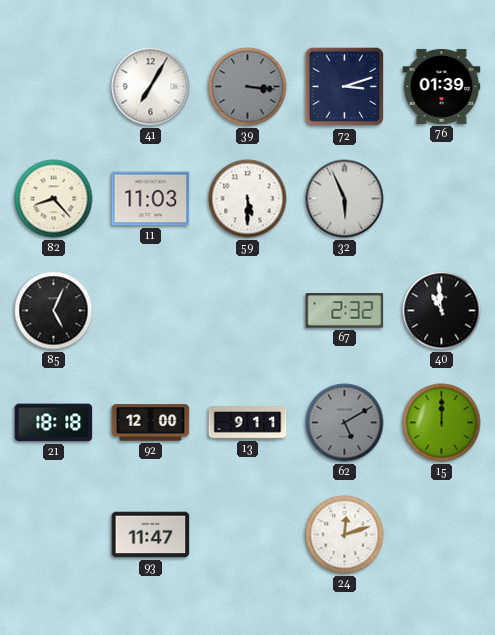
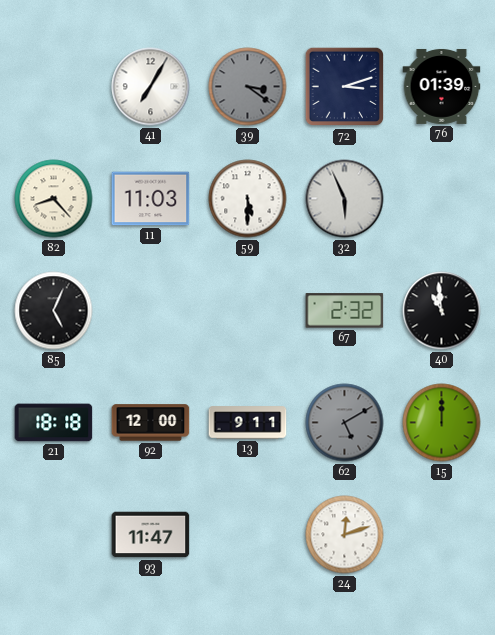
39: 3:16 -> 3:21
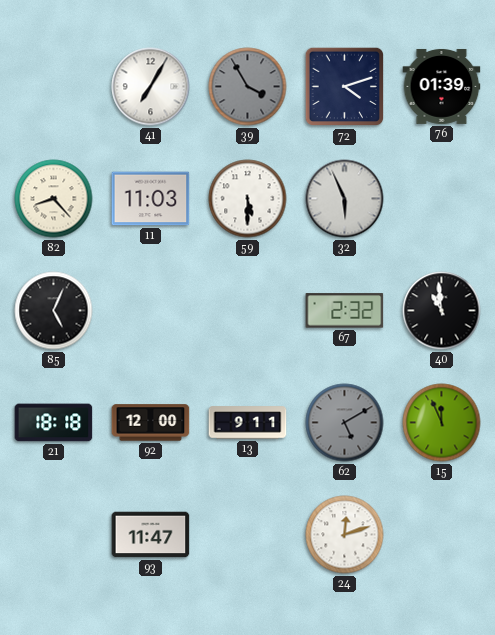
39: 3:21 -> 3:55
72: 3:12 -> 4:12
15: 12:00 -> 11:56
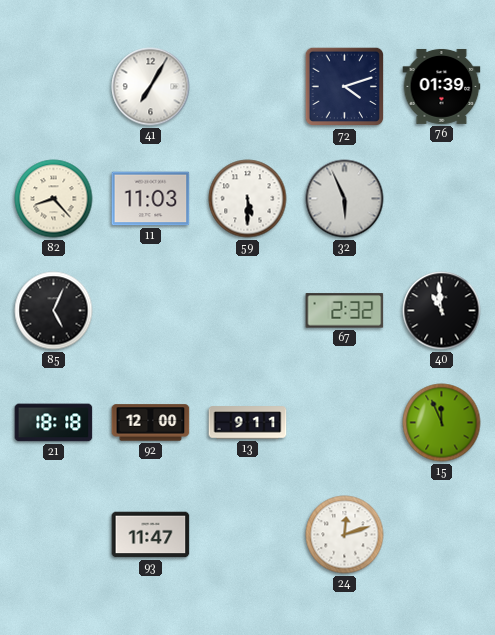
39: 3:55 -> none
62: 5:10 -> none
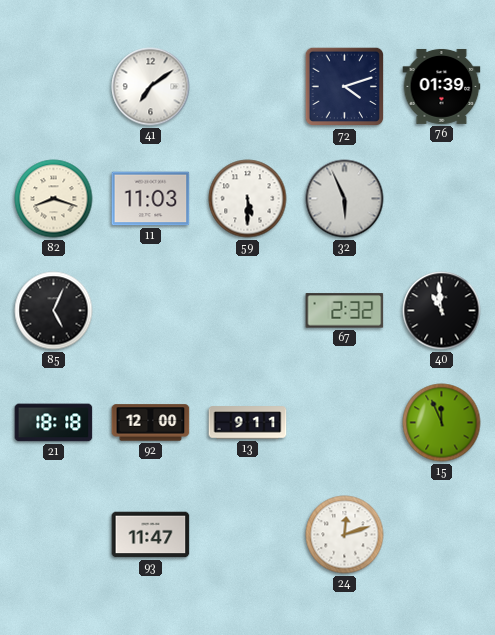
41: 7:05 -> 7:09
82: 8:23 -> 8:18
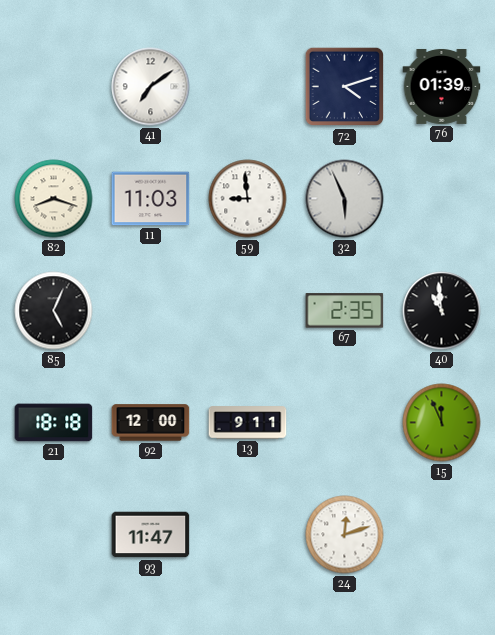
59: 5:30 -> 8:59
67: 2:32 -> 2:35
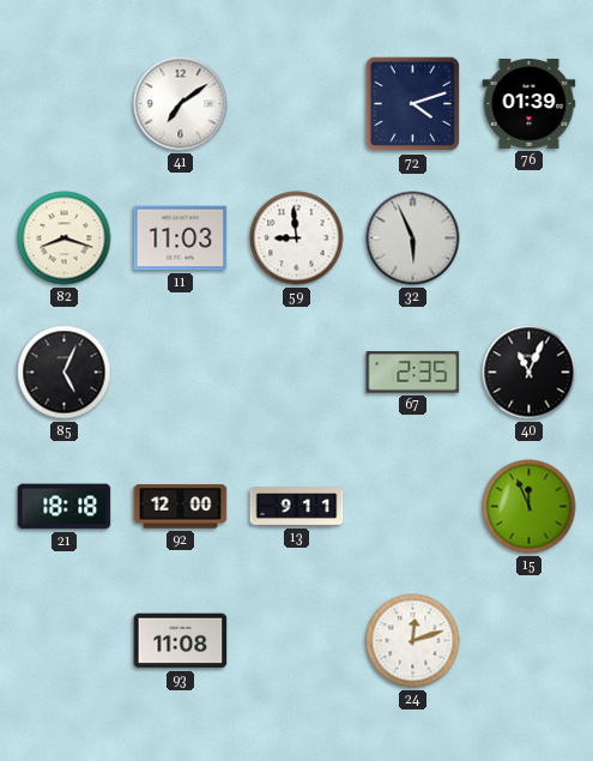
40: 10:59 -> 11:04
93: 11:47 -> 11:08
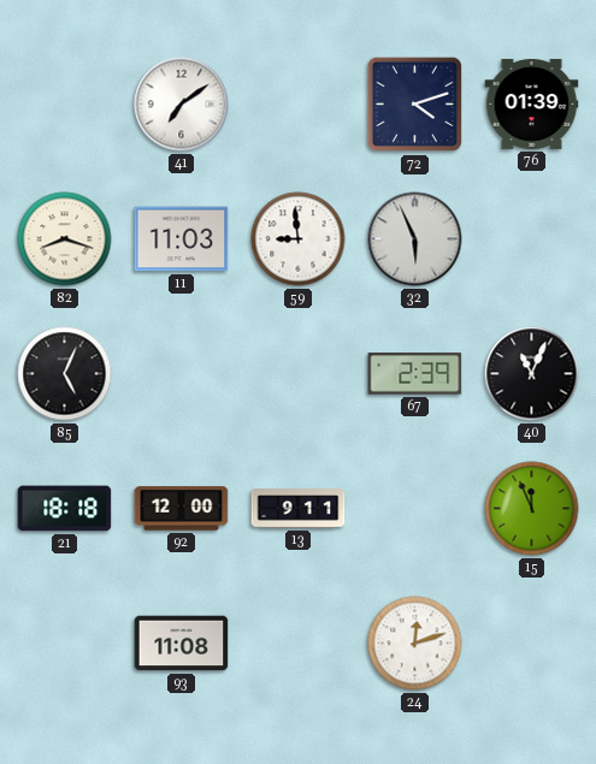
67: 2:35 -> 2:39
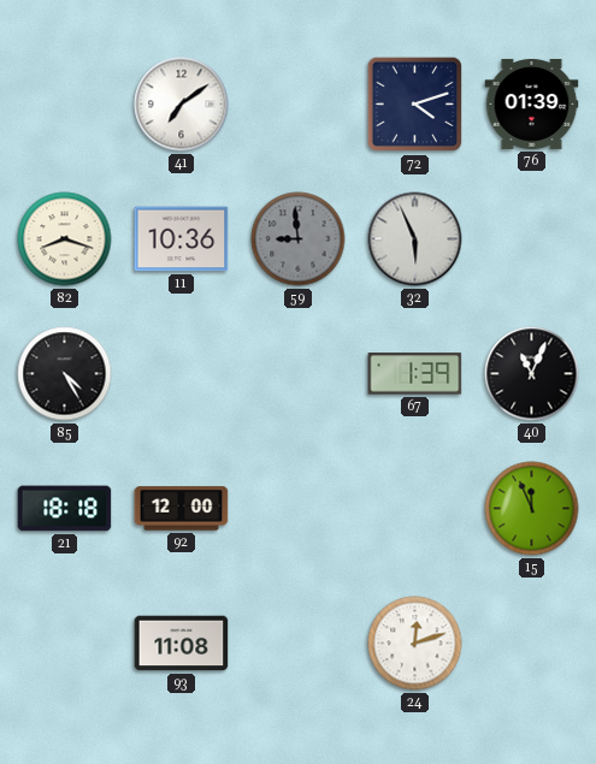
11: 11:03 -> 10:36
59 dial: white -> grey
85: 5:04 -> 4:25
67: 2:39 -> 1:39
13: 9:11 -> none
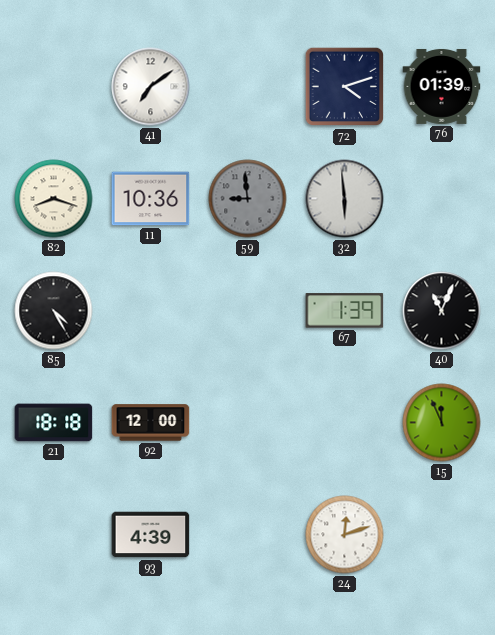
32: 5:56 -> 5:59
93: 11:08 -> 4:39
